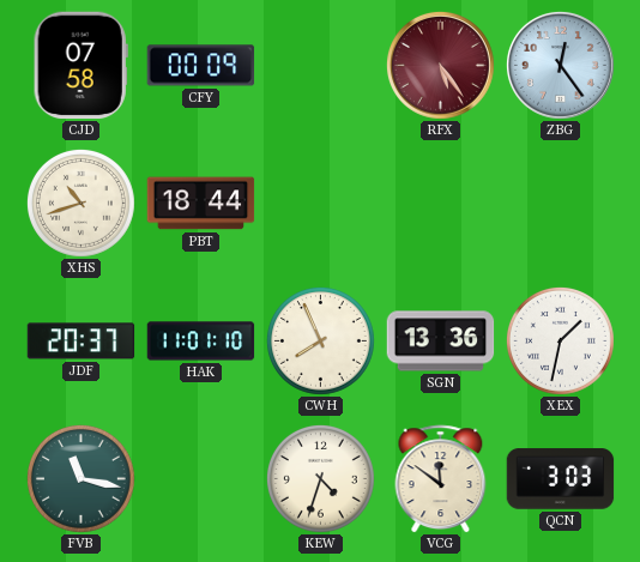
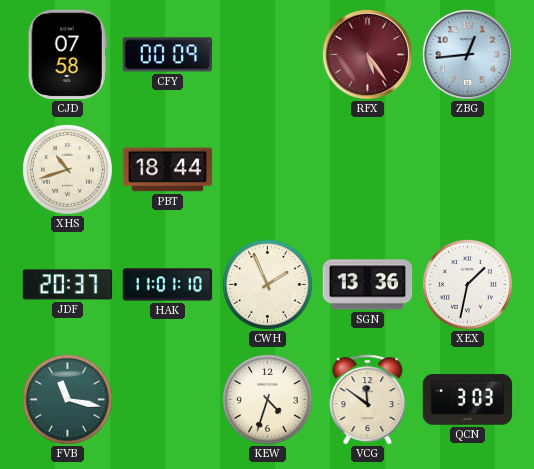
ZBG: 12:24 -> 12:44
CWH: 7:56 -> 1:56
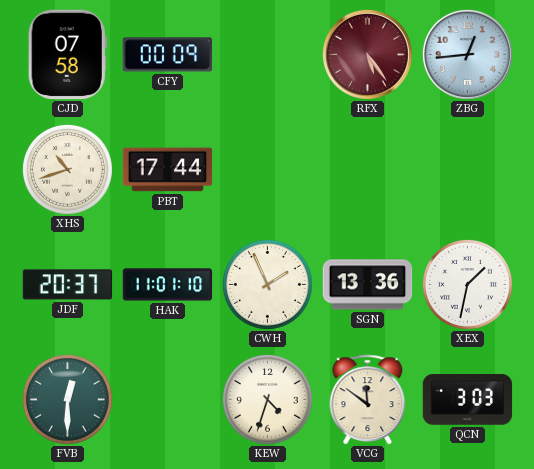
PBT: 18:44 -> 17:44
FVB: 11:17 -> 12:30
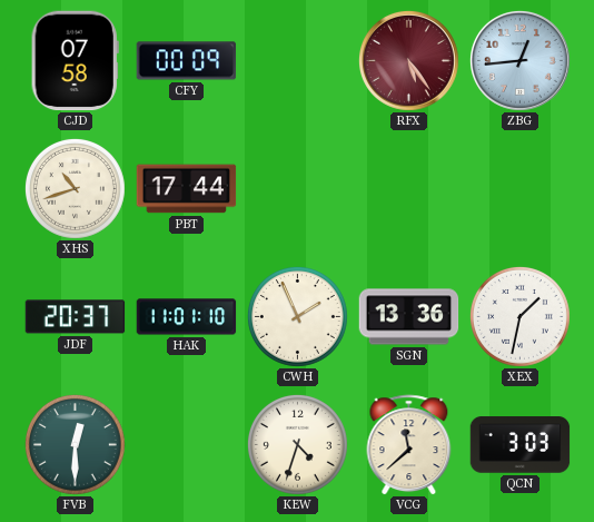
VCG: 11:51 -> 11:38
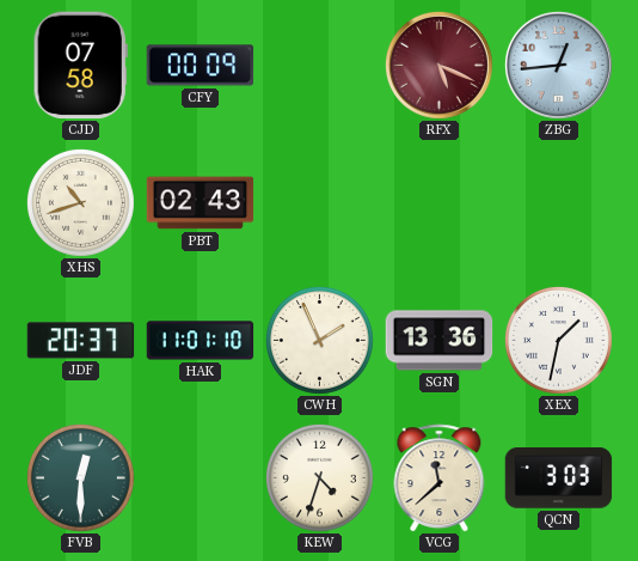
RFX: 5:24 -> 5:19
PBT: 17:44 -> 02:43
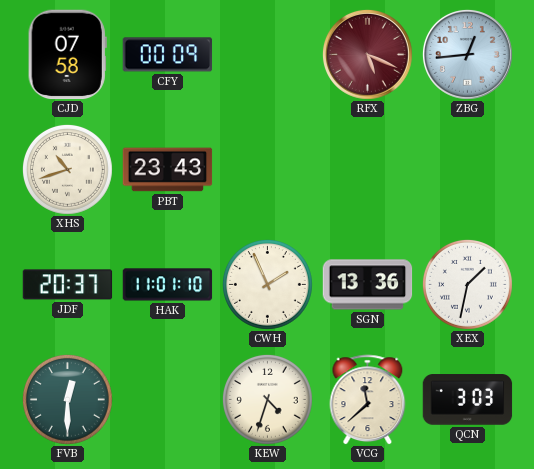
PBT: 02:43 -> 23:43
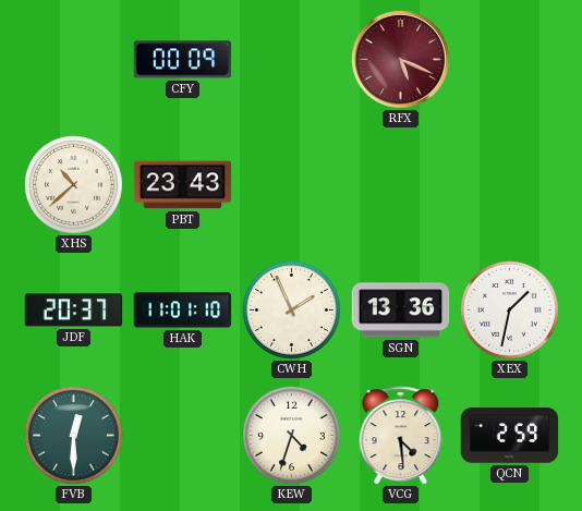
CJD: 07:58 -> none
ZBG: 12:44 -> none
XHS: 10:42 -> 10:38
VCG: 11:38 -> 4:29
QCN: 3:03 -> 2:59
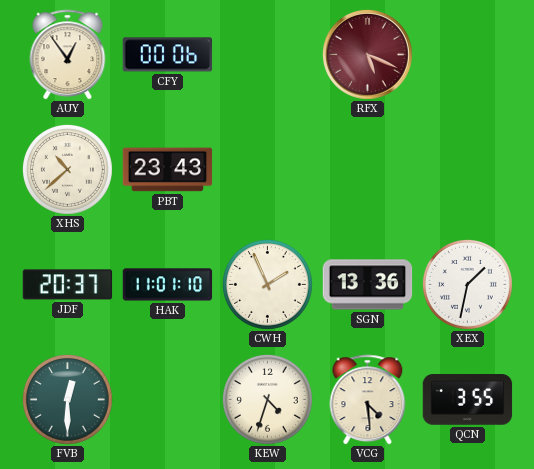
AUY: none -> 12:54
CFY: 00:09 -> 00:06
QCN: 2:59 -> 3:55
